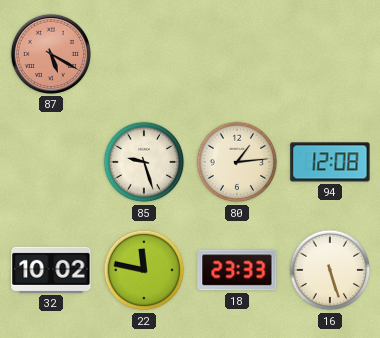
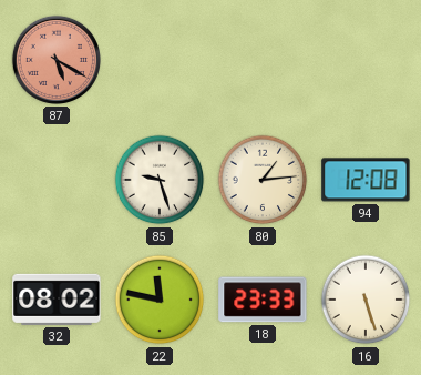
32: 10:02 -> 08:02
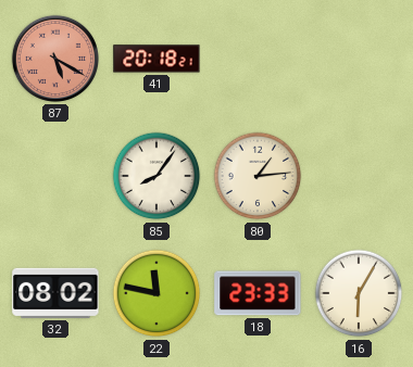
41: none -> 20:18
85: 9:27 -> 8:06
94: 12:08 -> none
16: 5:27 -> 6:05
